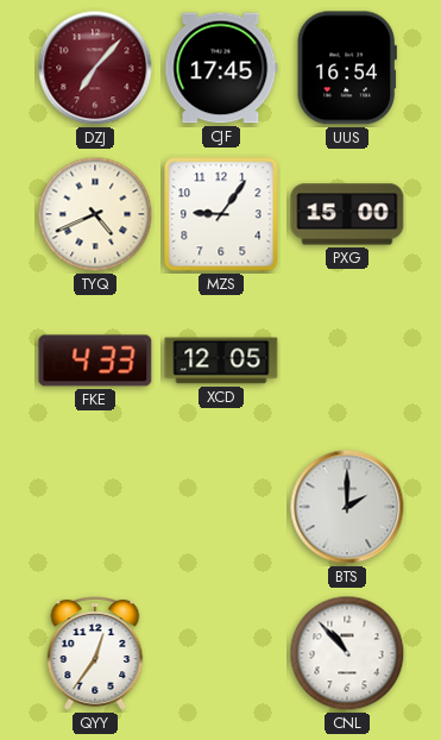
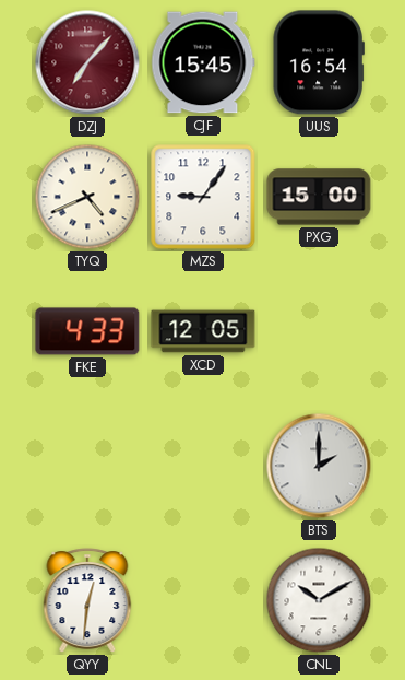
CJF: 17:45 -> 15:45
QYY: 12:36 -> 12:31
CNL: 10:53 -> 10:10
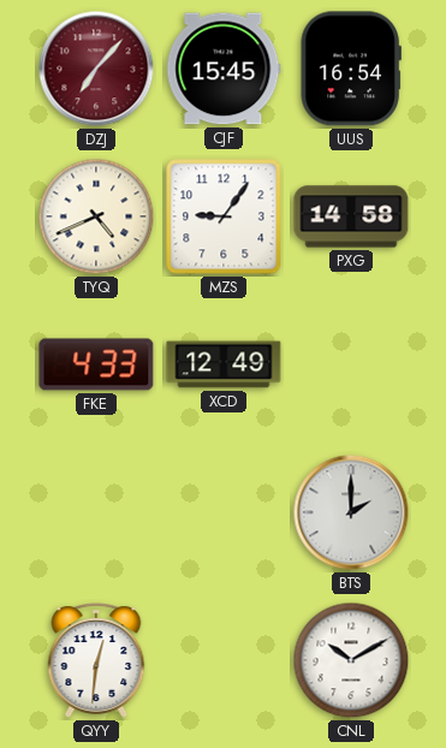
PXG: 15:00 -> 14:58
XCD: 12:05 -> 12:49
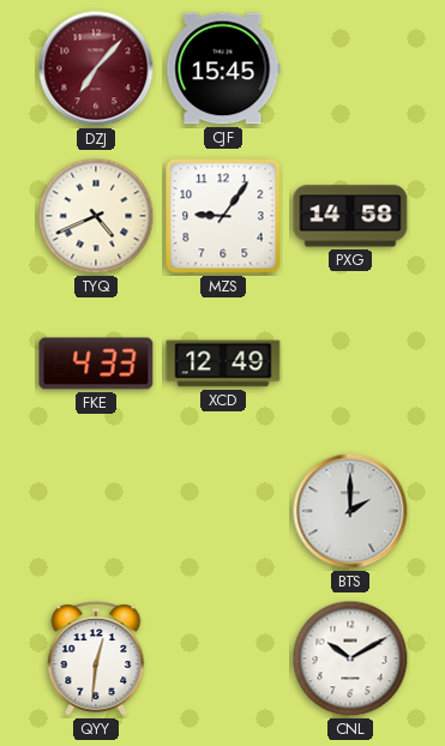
UUS: 16:54 -> none
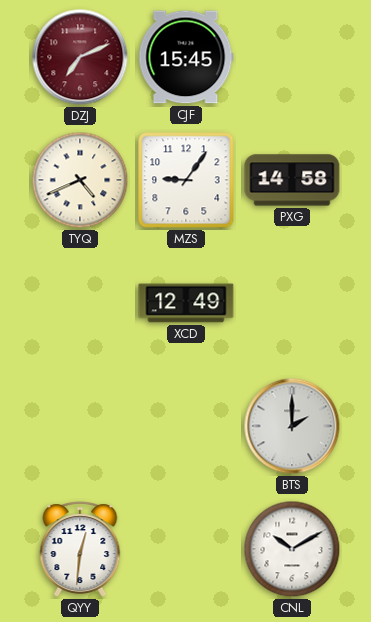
DZJ: 7:07 -> 7:11
FKE: 4:33 -> none
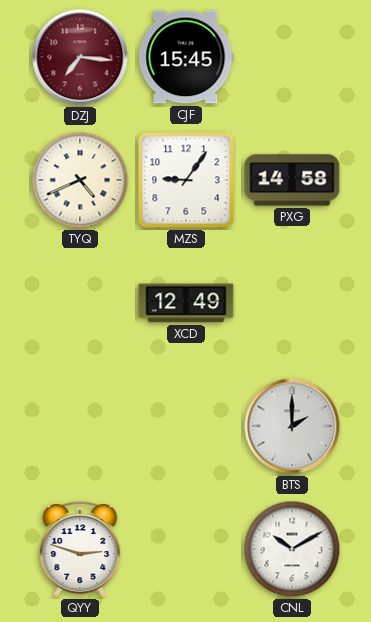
DZJ: 7:11 -> 7:16
QYY: 12:31 -> 2:48
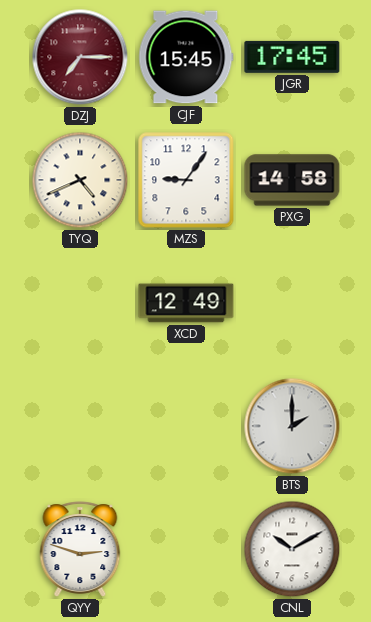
DZJ: 7:16 -> 7:15
JGR: none -> 17:45
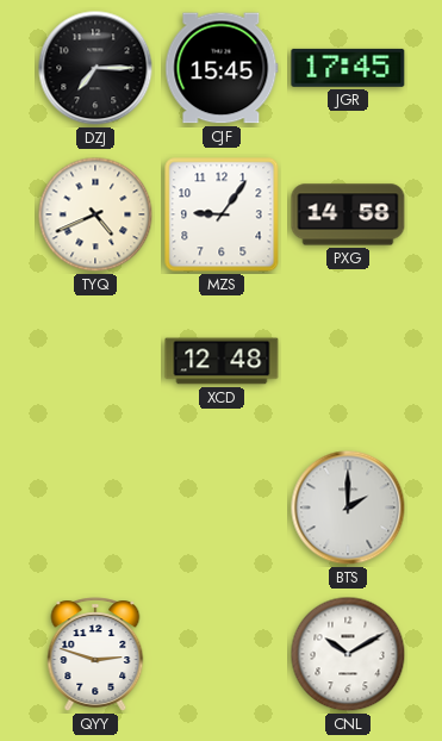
DZJ dial: burgundy -> black
XCD: 12:49 -> 12:48
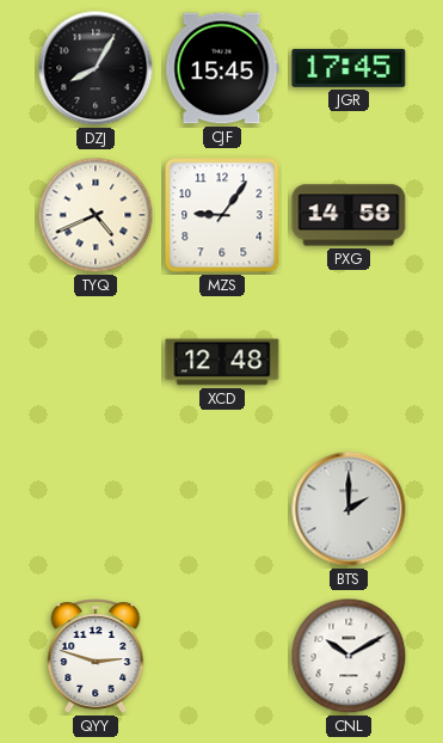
DZJ: 7:15 -> 8:05
